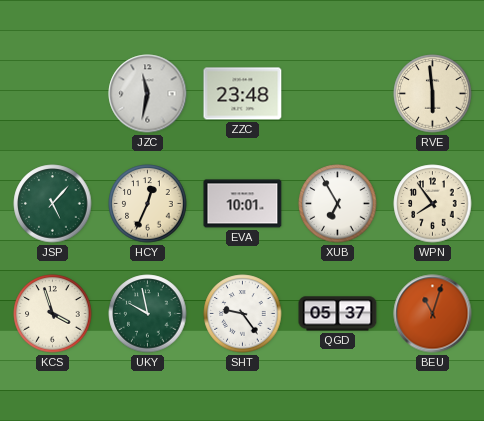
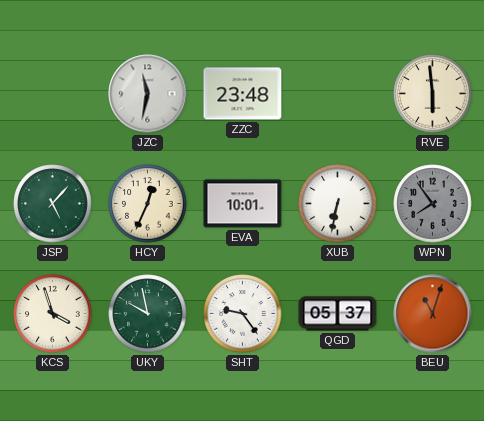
XUB: 6:55 -> 6:32
WPN dial: cream -> grey
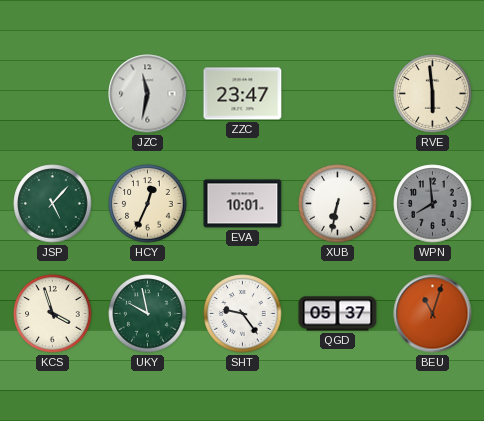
ZZC: 23:48 -> 23:47
WPN: 7:54 -> 7:59
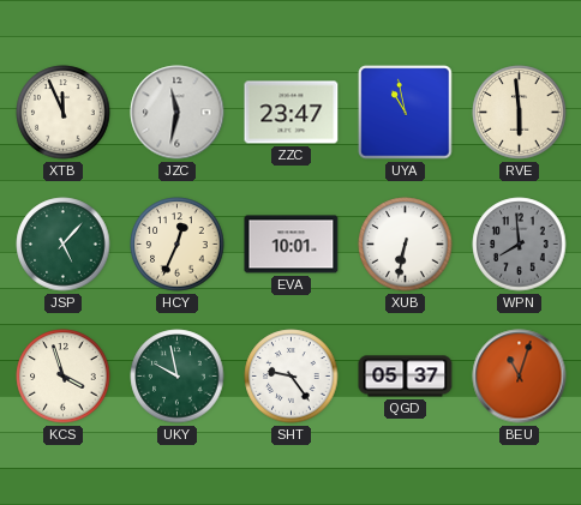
XTB: none -> 11:56
UYA: none -> 10:58
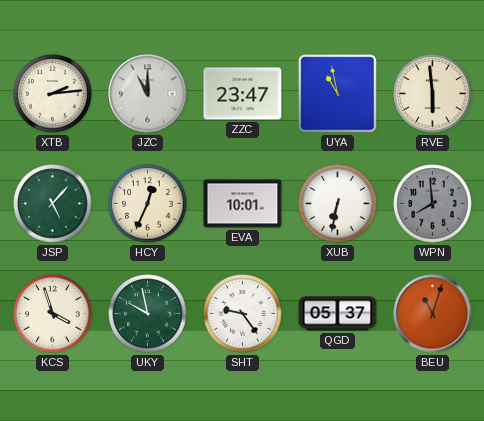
XTB: 11:56 -> 2:14
JZC: 11:32 -> 11:00
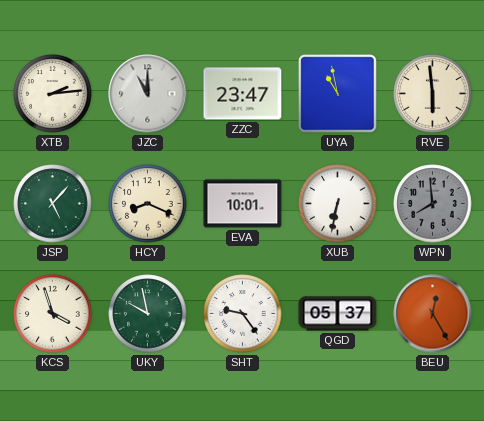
HCY: 12:34 -> 8:19
BEU: 11:03 -> 12:25
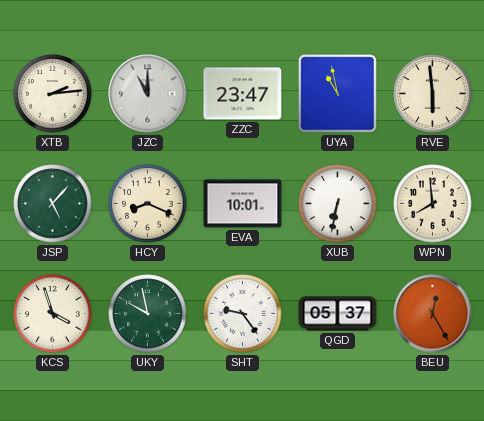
WPN dial: grey -> cream
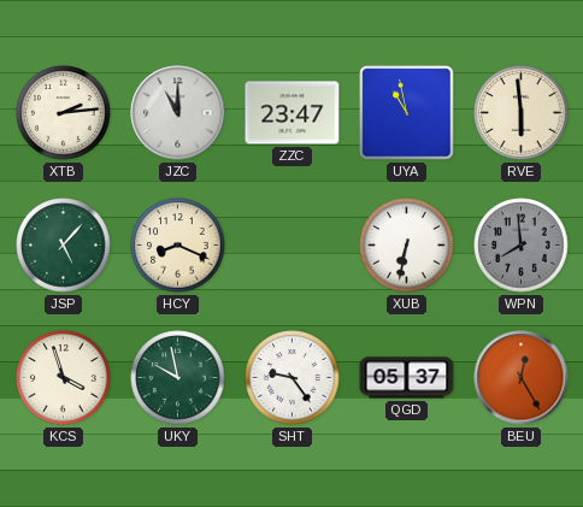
EVA: 10:01 -> none
WPN dial: cream -> grey
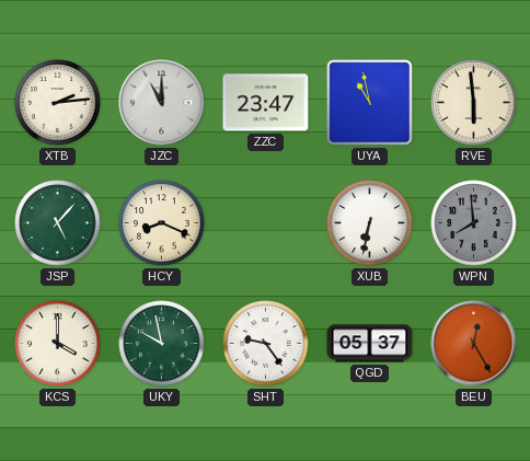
KCS: 3:57 -> 4:00
